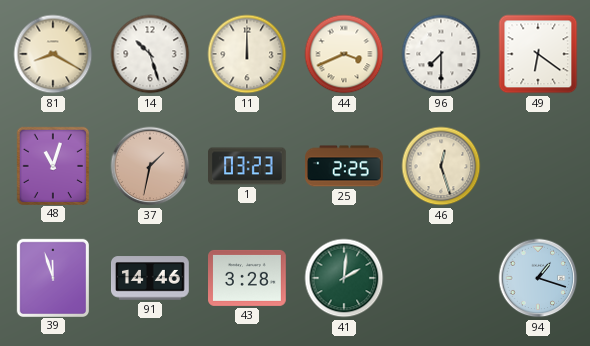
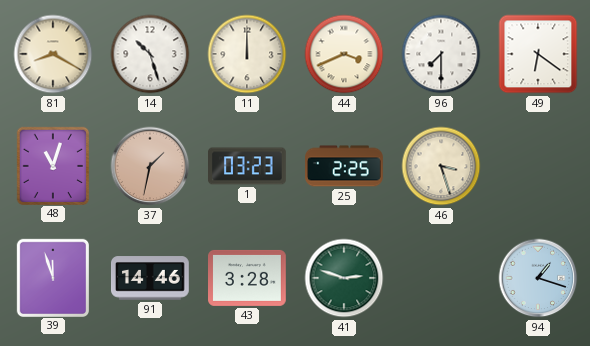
46: 12:27 -> 3:27
41: 2:01 -> 2:48
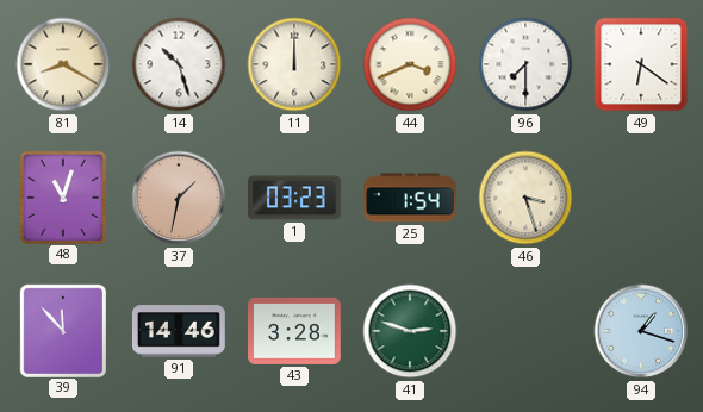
25: 2:25 -> 1:54
39: 11:57 -> 11:53
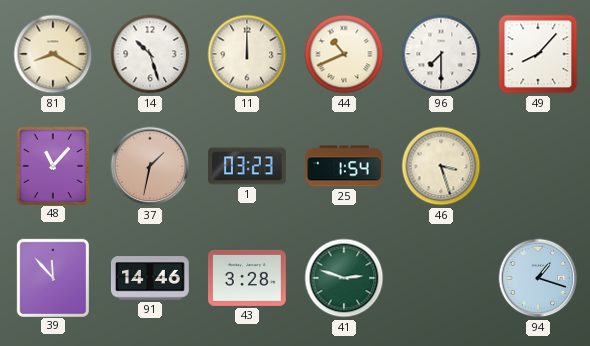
44: 3:41 -> 10:41
49: 6:21 -> 8:07
48: 11:03 -> 11:07
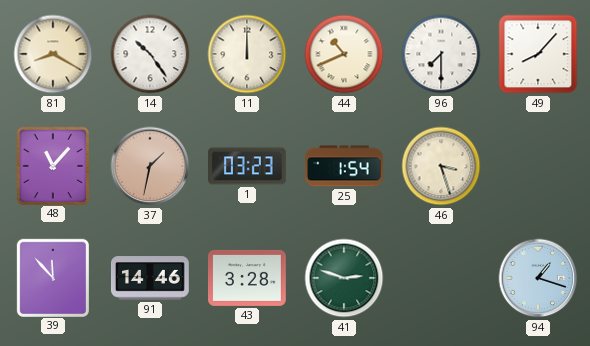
14: 10:27 -> 10:24
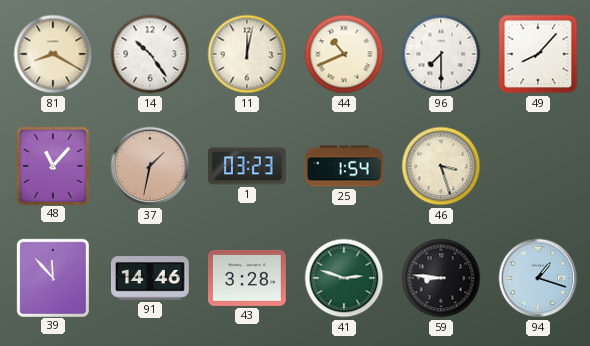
11: 12:00 -> 12:02
59: none -> 8:46
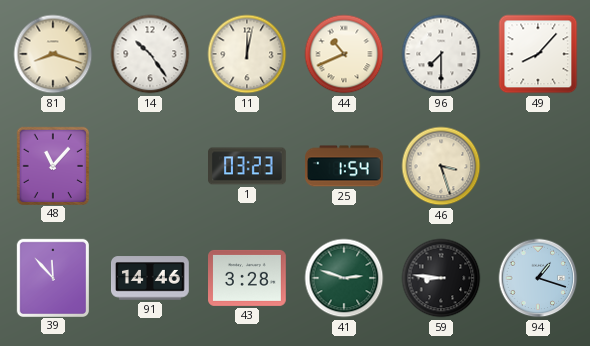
81: 8:20 -> 8:18
37: 1:32 -> none
